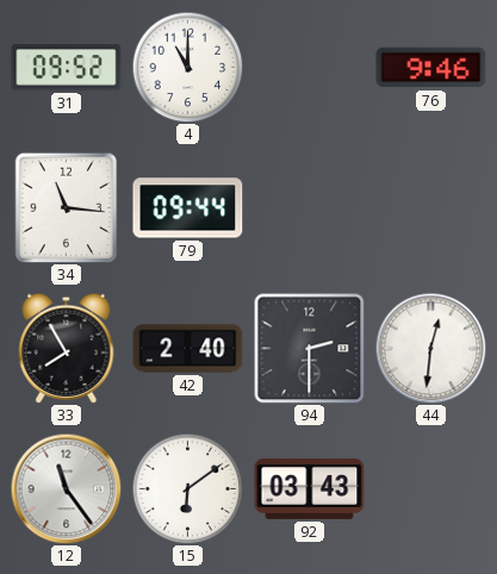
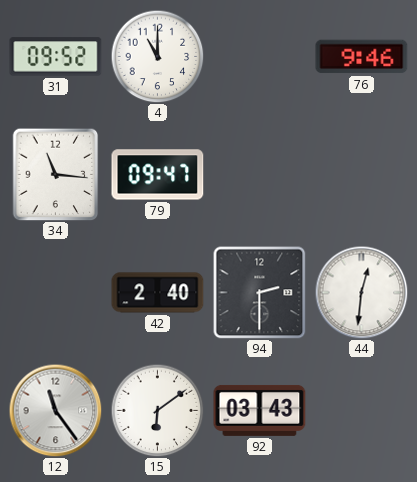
79: 09:44 -> 09:47
33: 7:55 -> none
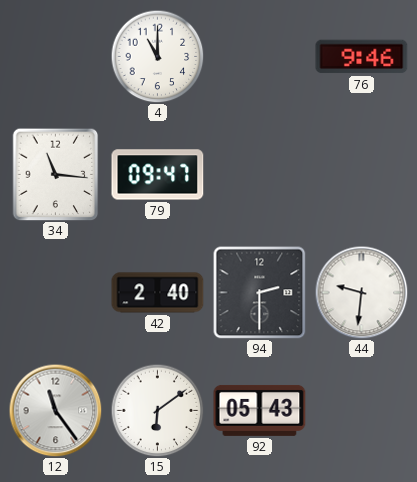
31: 09:52 -> none
44: 12:31 -> 9:31
92: 03:43 -> 05:43
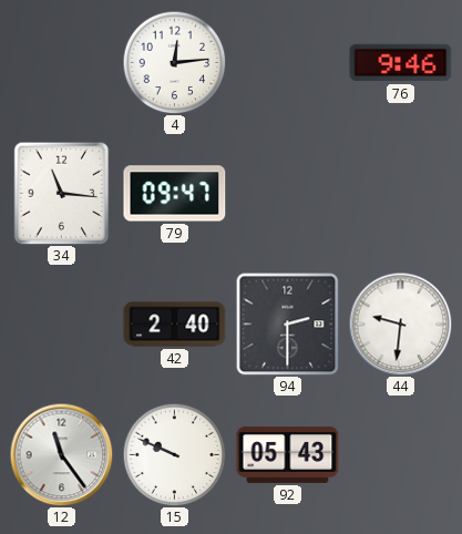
4: 11:00 -> 12:14
15: 6:09 -> 9:49
